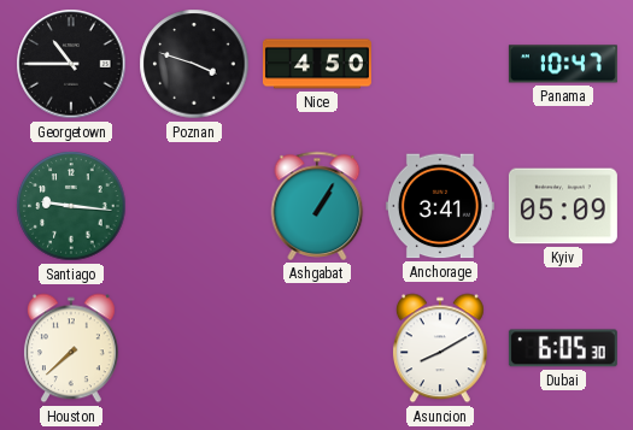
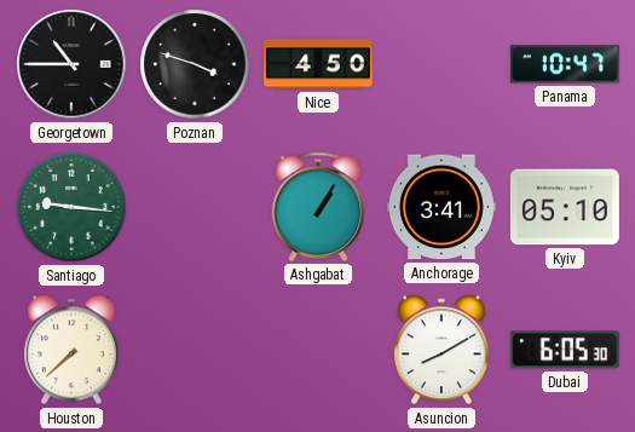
Kyiv: 05:09 -> 05:10
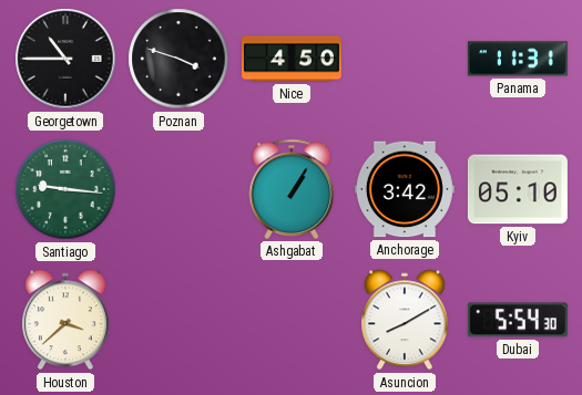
Panama: 10:47 -> 11:31
Anchorage: 3:41 -> 3:42
Houston: 7:38 -> 3:38
Dubai: 6:05 -> 5:54
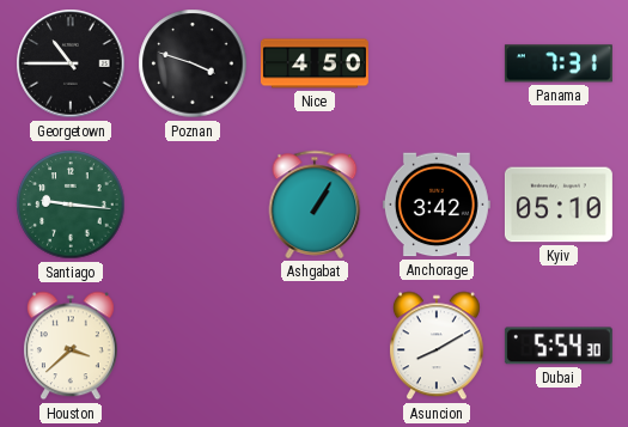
Panama: 11:31 -> 7:31
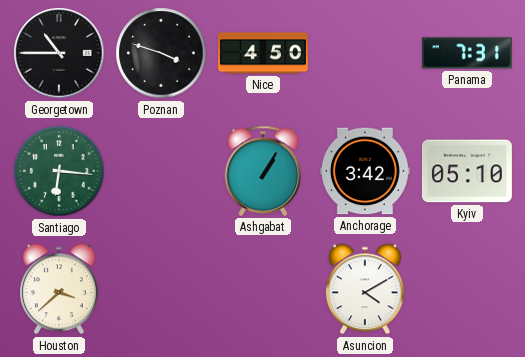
Santiago: 9:16 -> 6:16
Asuncion: 8:10 -> 4:10
Dubai: 5:54 -> none
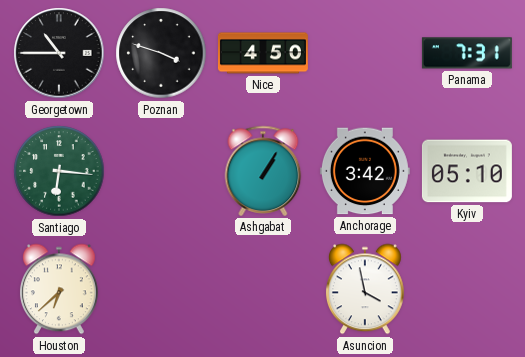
Houston: 3:38 -> 6:38
Asuncion: 4:10 -> 3:58
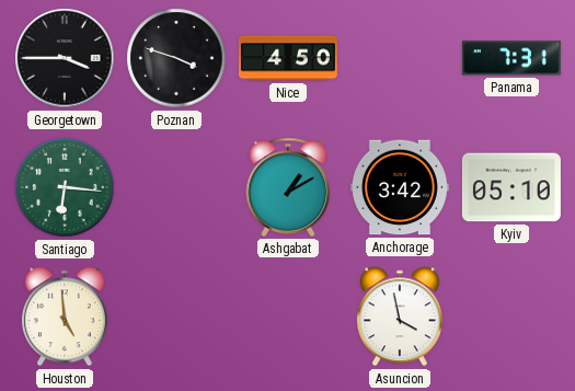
Georgetown: 10:45 -> 3:45
Ashgabat: 1:05 -> 1:10
Houston: 6:38 -> 4:59
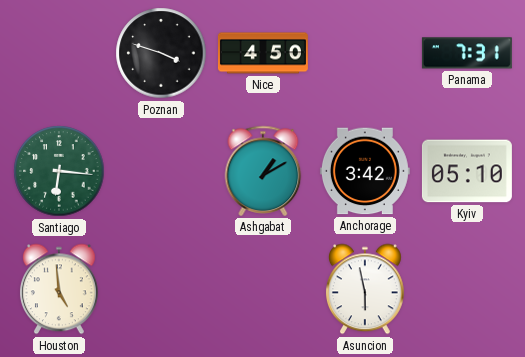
Georgetown: 3:45 -> none
Asuncion: 3:58 -> 5:58
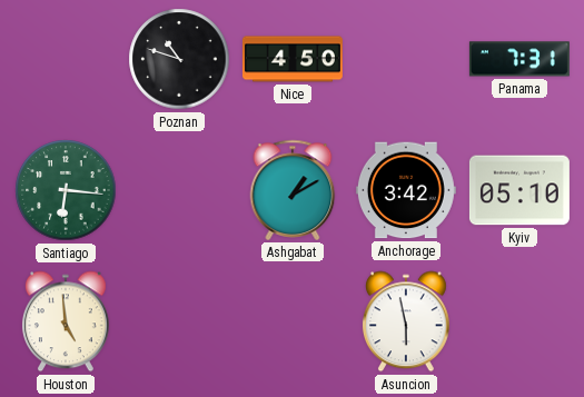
Poznan: 3:48 -> 10:48
